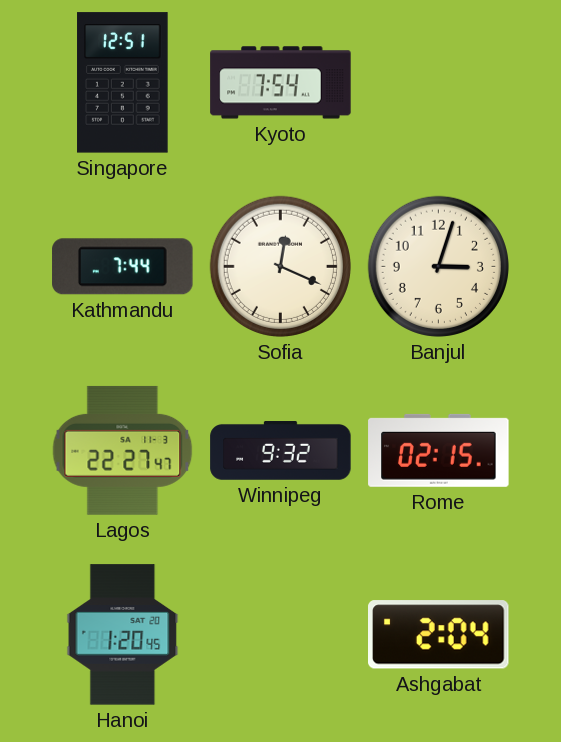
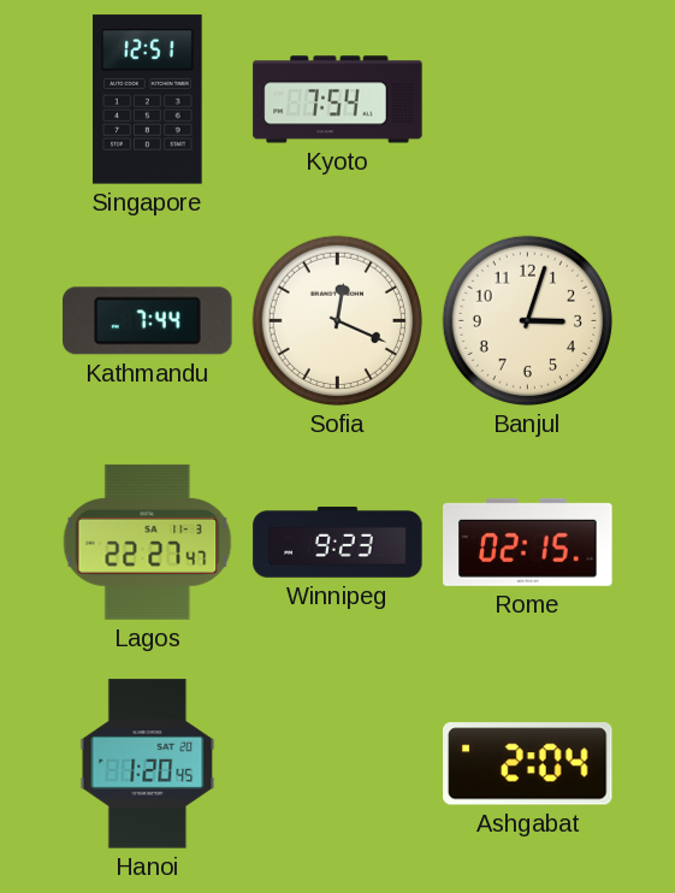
Winnipeg: 9:32 -> 9:23
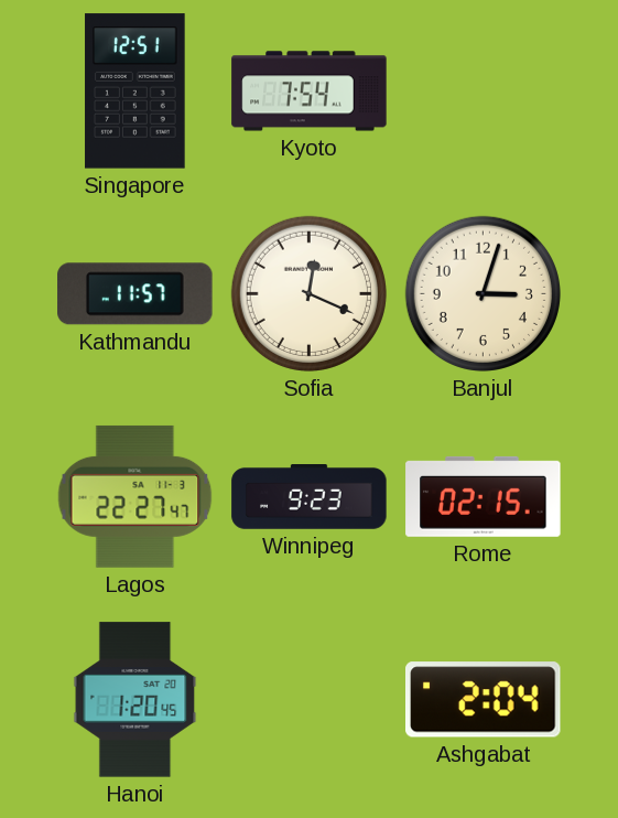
Kathmandu: 7:44 -> 11:57
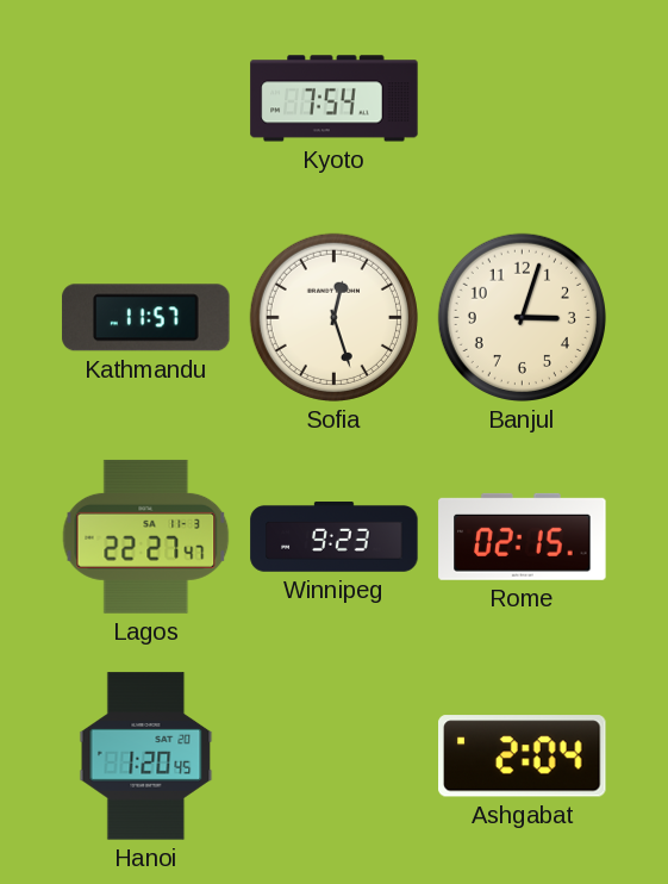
Singapore: 12:51 -> none
Sofia: 12:19 -> 12:27
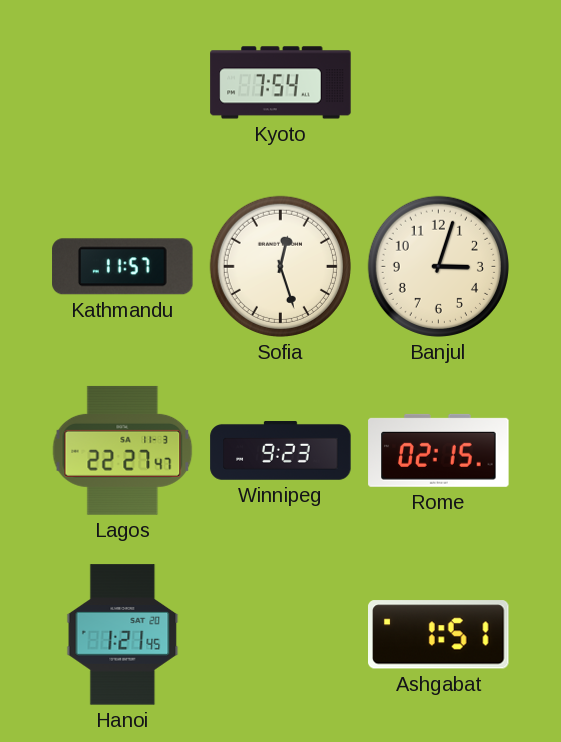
Hanoi: 1:20 -> 1:21
Ashgabat: 2:04 -> 1:51
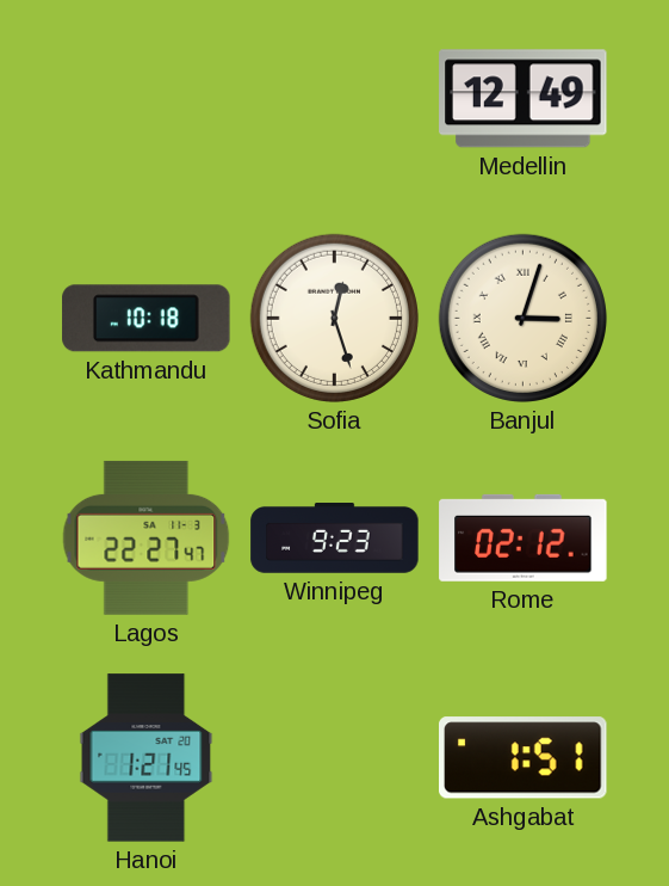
Kyoto: 7:54 -> none
Medellin: none -> 12:49
Kathmandu: 11:57 -> 10:18
Banjul numerals: Arabic -> Roman
Rome: 02:15 -> 02:12
